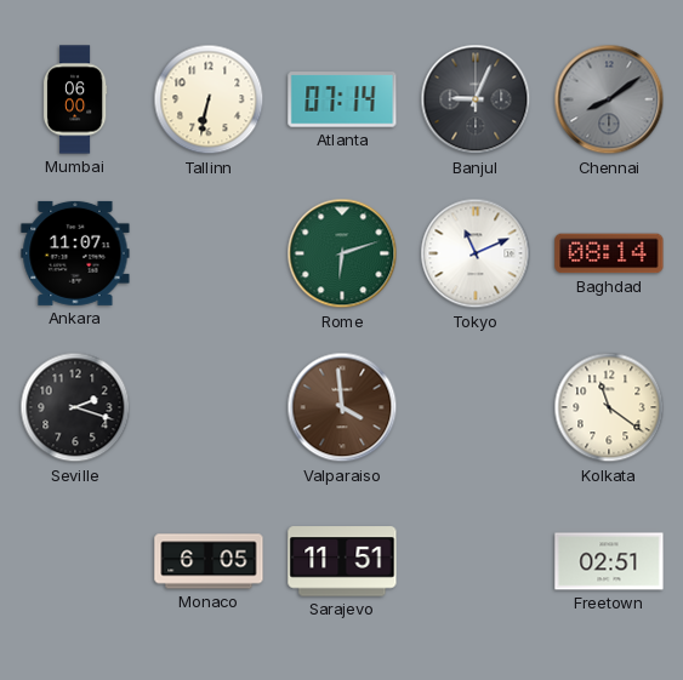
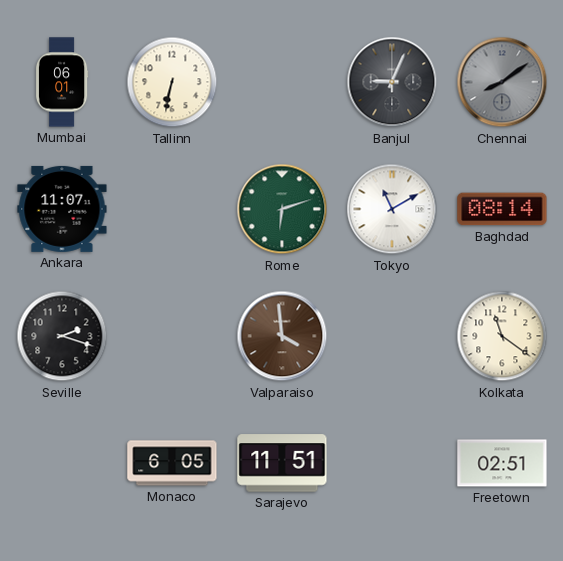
Mumbai: 06:00 -> 06:01
Atlanta: 07:14 -> none
Tokyo: 11:11 -> 11:10
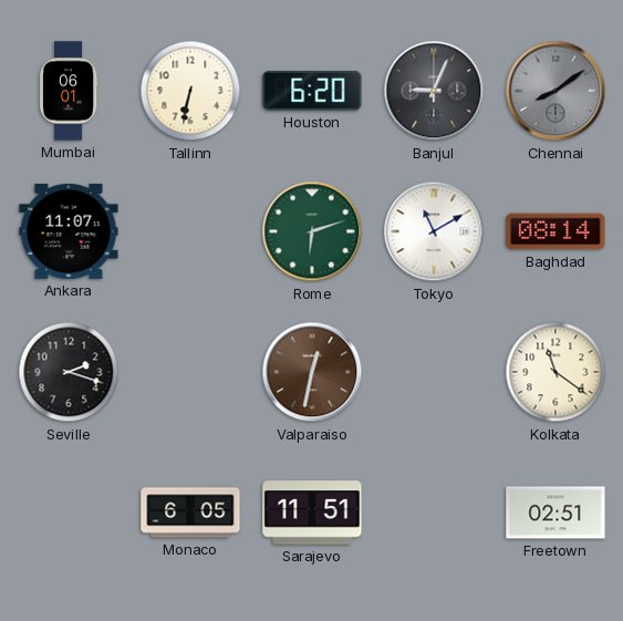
Houston: none -> 6:20
Valparaiso: 3:59 -> 12:32
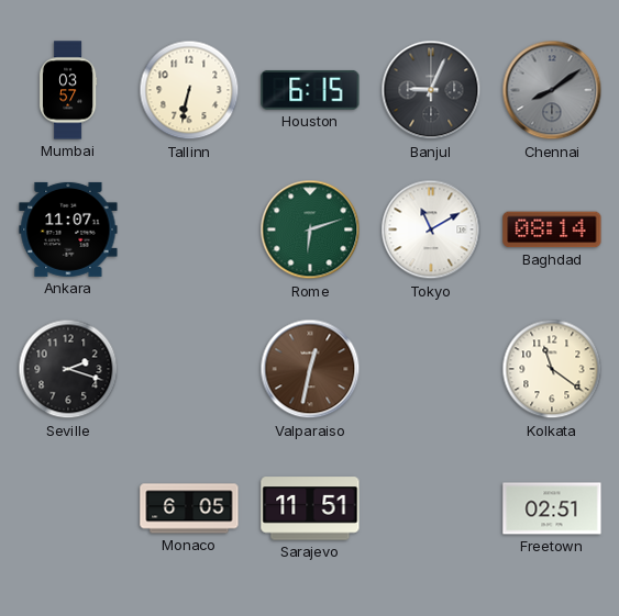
Mumbai: 06:01 -> 03:57
Houston: 6:20 -> 6:15
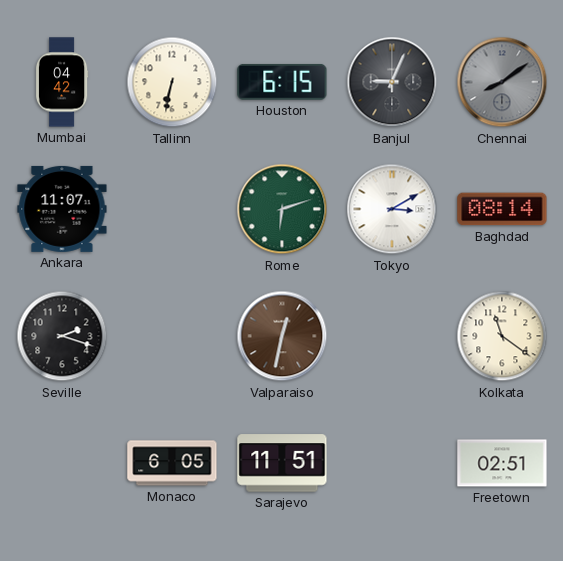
Mumbai: 03:57 -> 04:42
Tokyo: 11:10 -> 3:10
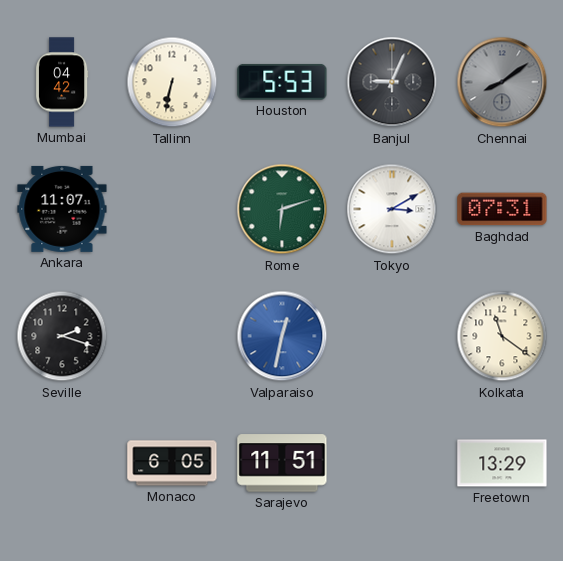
Houston: 6:15 -> 5:53
Baghdad: 08:14 -> 07:31
Valparaiso dial: brown -> blue
Freetown: 02:51 -> 13:29
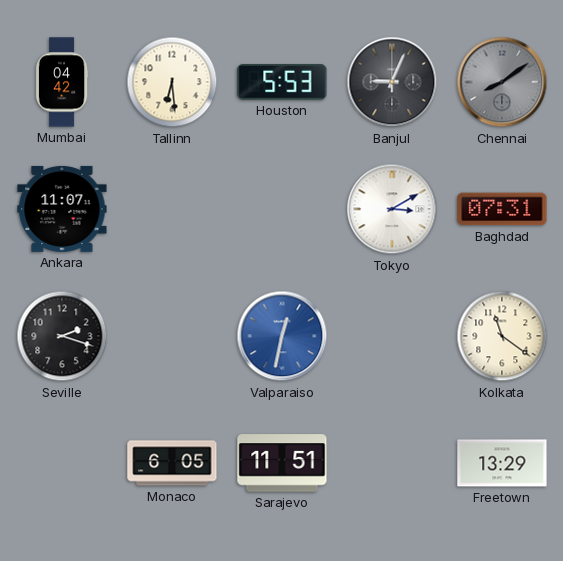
Tallinn: 6:32 -> 6:29
Rome: 6:12 -> none
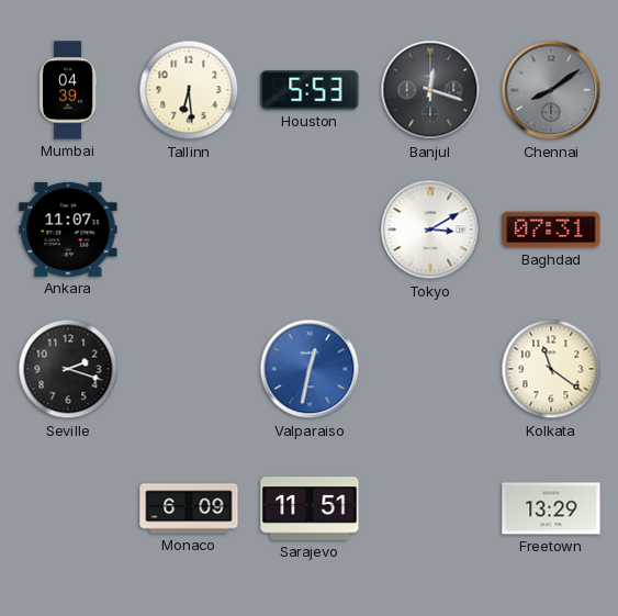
Mumbai: 04:42 -> 04:39
Banjul: 9:04 -> 12:18
Monaco: 6:05 -> 6:09
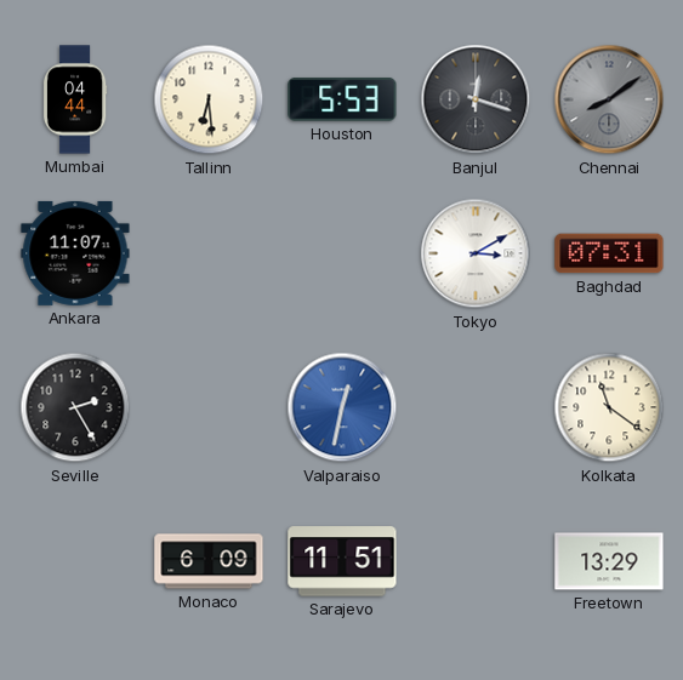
Mumbai: 04:39 -> 04:44
Seville: 2:18 -> 2:25
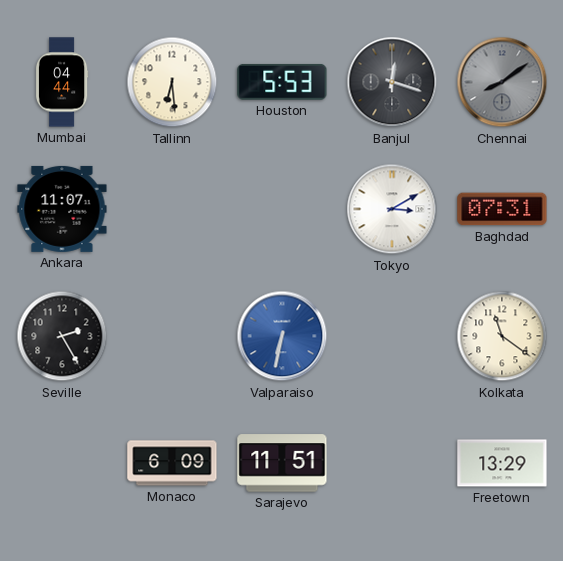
Valparaiso: 12:32 -> 6:32
